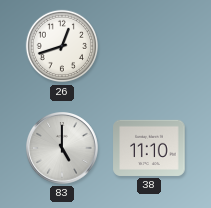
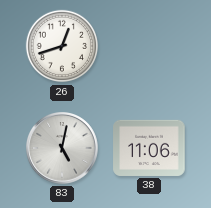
83: 5:00 -> 5:02
38: 11:10 -> 11:06
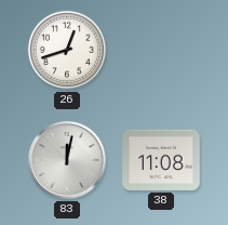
83: 5:02 -> 12:02
38: 11:06 -> 11:08
